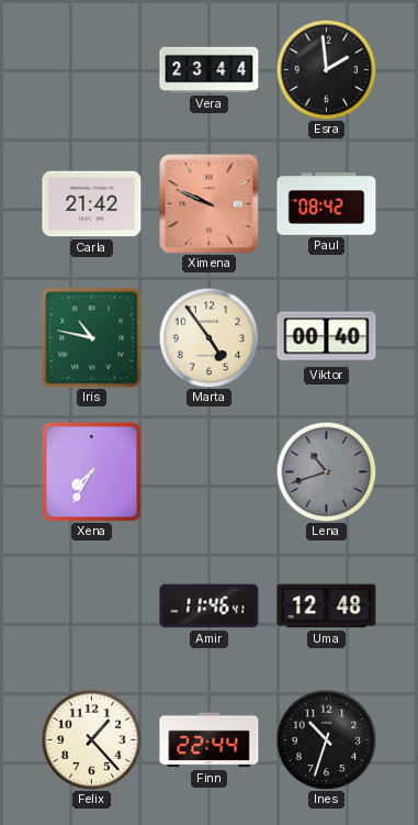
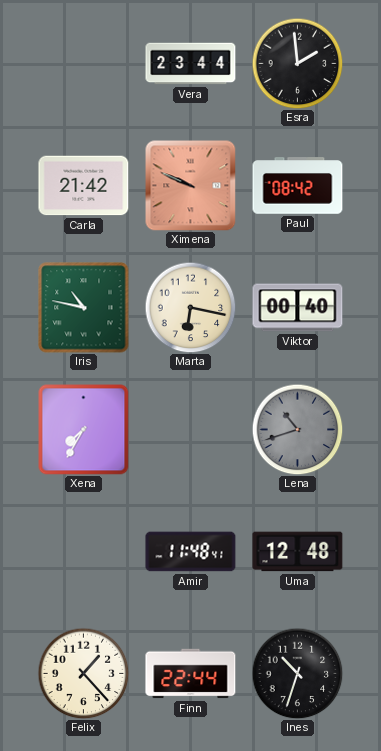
Marta: 4:54 -> 6:17
Amir: 11:46 -> 11:48
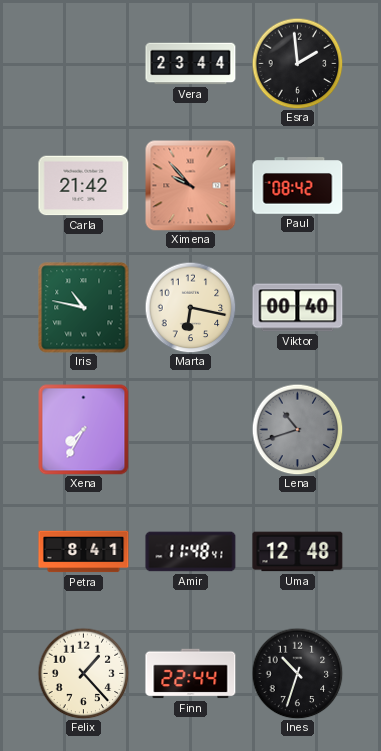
Ximena: 9:49 -> 9:53
Petra: none -> 8:41
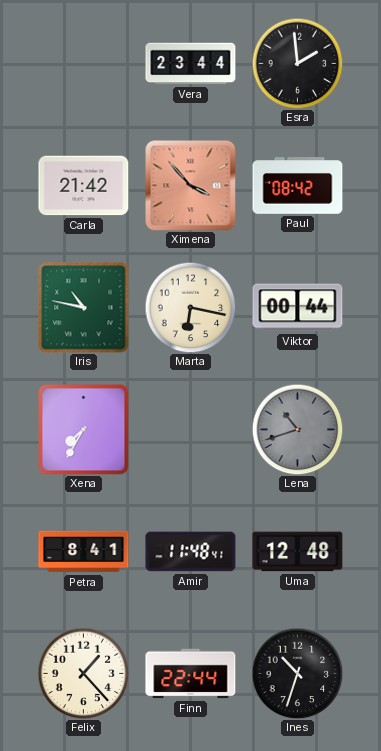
Ximena: 9:53 -> 3:53
Viktor: 00:40 -> 00:44
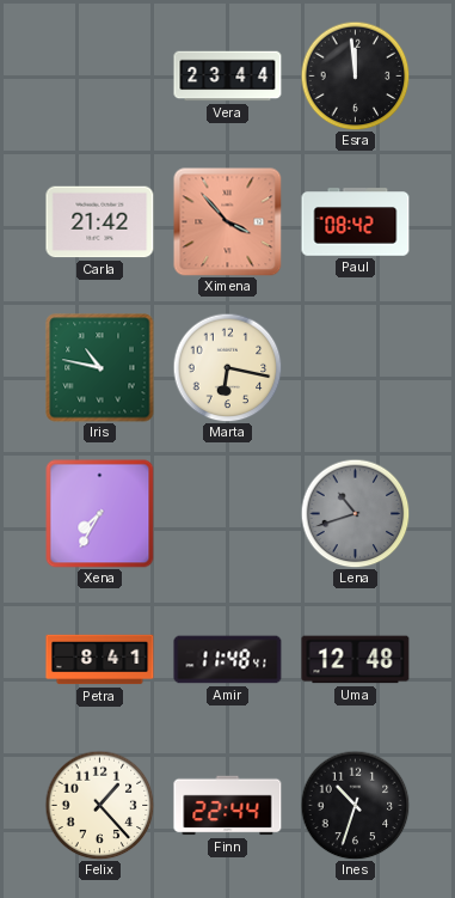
Esra: 1:59 -> 11:59
Viktor: 00:44 -> none
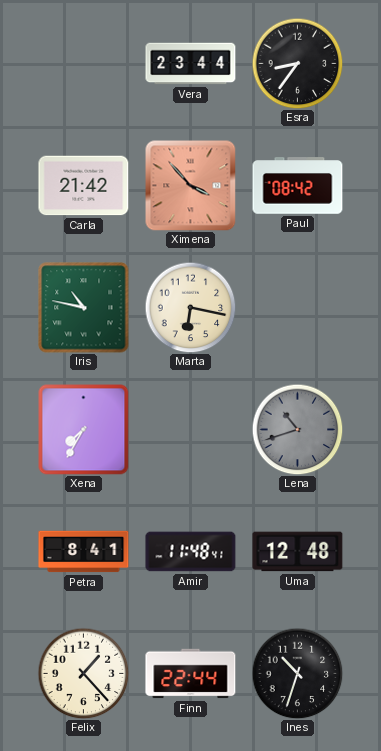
Esra: 11:59 -> 8:36
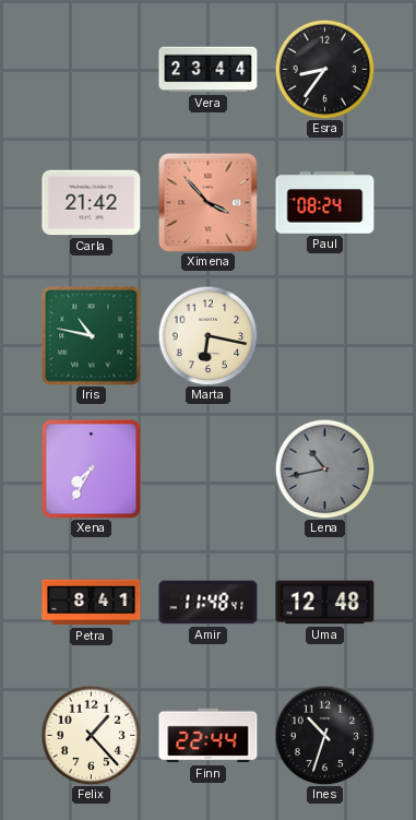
Paul: 08:42 -> 08:24
Lena: 10:42 -> 10:43
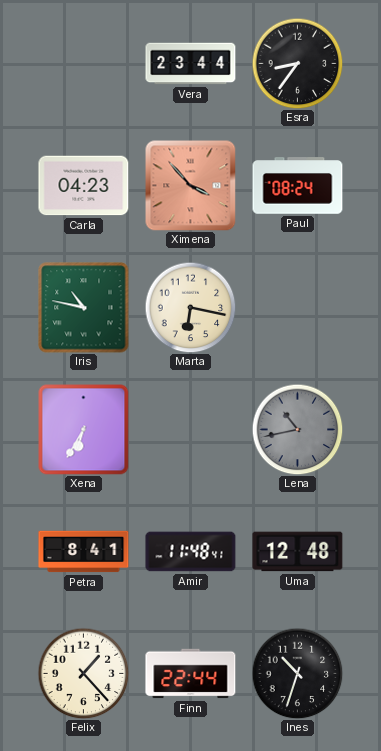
Carla: 21:42 -> 04:23
Xena: 7:35 -> 6:35
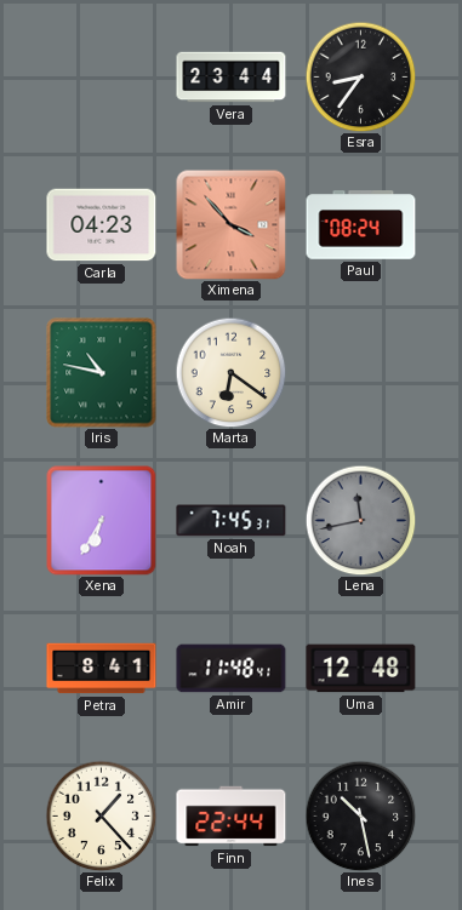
Marta: 6:17 -> 6:21
Noah: none -> 7:45
Lena: 10:43 -> 11:43
Ines: 10:33 -> 10:28
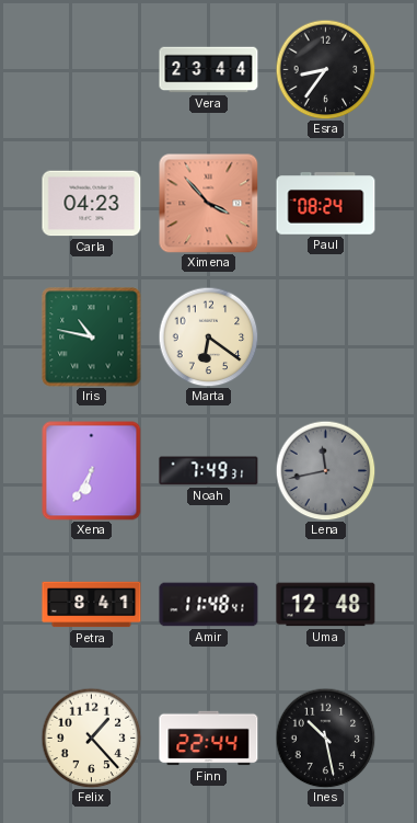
Noah: 7:45 -> 7:49
